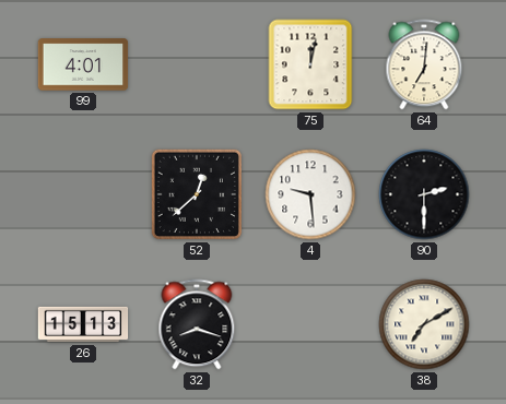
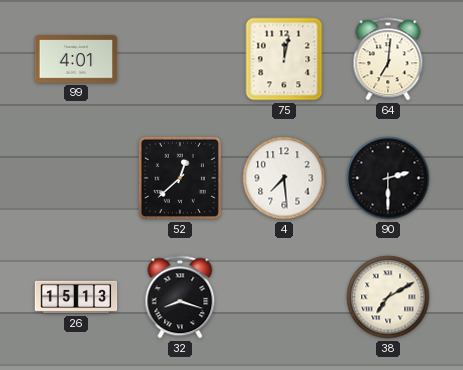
4: 9:29 -> 7:29
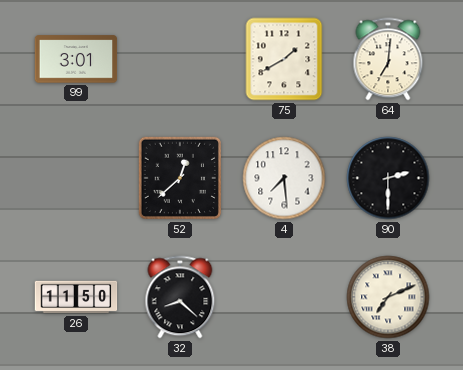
99: 4:01 -> 3:01
75: 12:02 -> 1:40
26: 15:13 -> 11:50
32: 8:18 -> 8:22
38: 7:10 -> 7:11
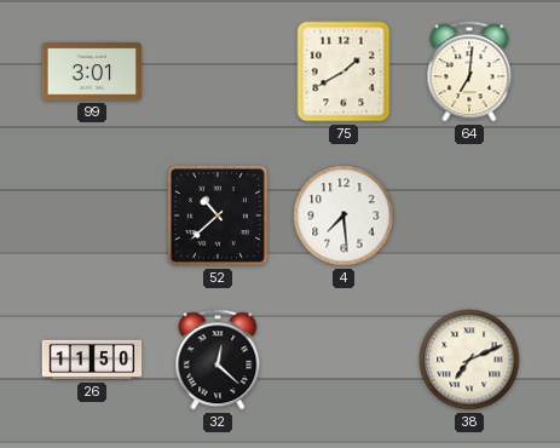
52: 12:38 -> 10:38
90: 2:30 -> none
32: 8:22 -> 12:22
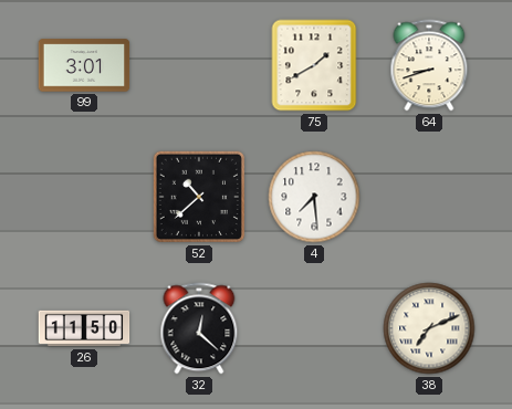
64: 7:01 -> 8:42
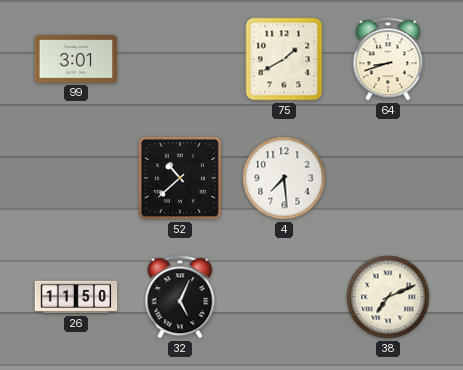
32: 12:22 -> 5:04
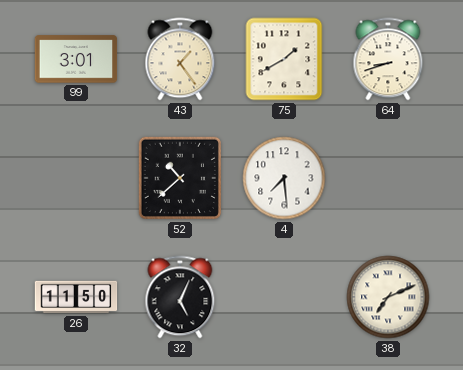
43: none -> 1:24
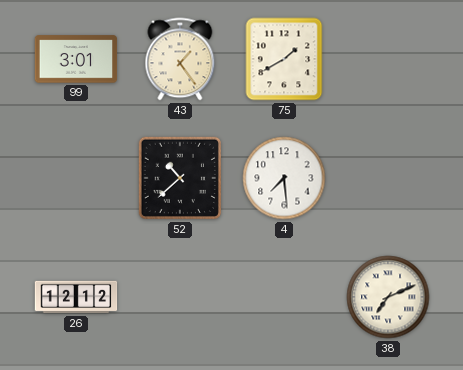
64: 8:42 -> none
26: 11:50 -> 12:12
32: 5:04 -> none
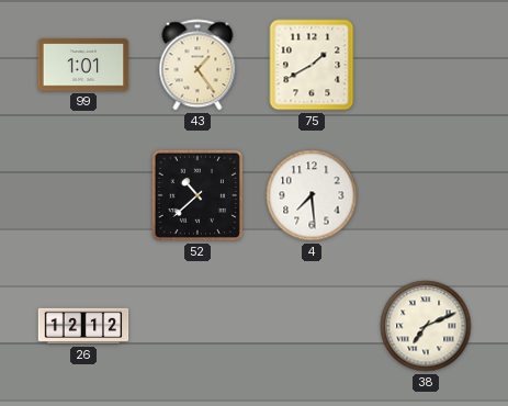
99: 3:01 -> 1:01
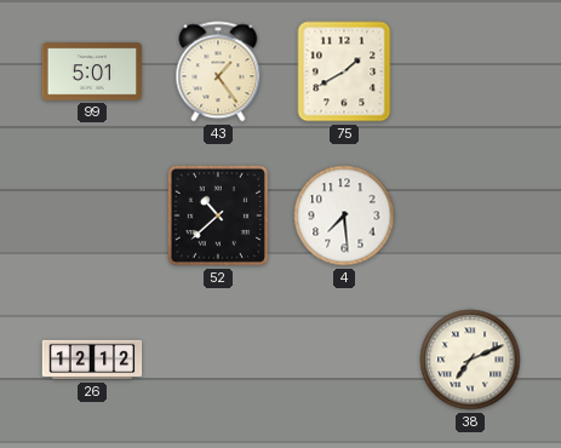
99: 1:01 -> 5:01
